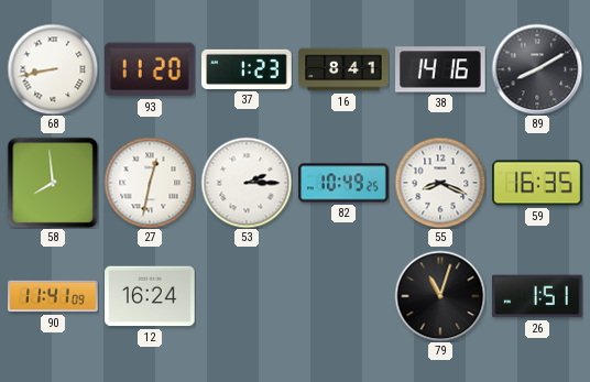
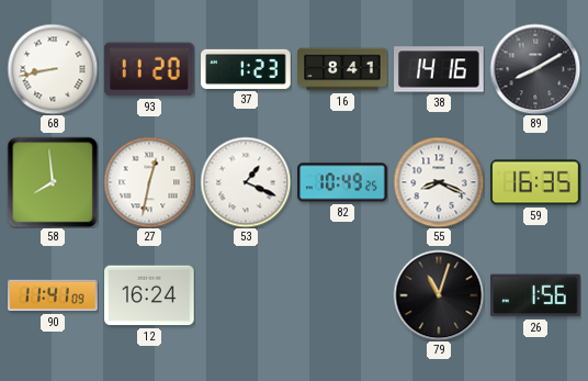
53: 2:15 -> 1:19
26: 1:51 -> 1:56
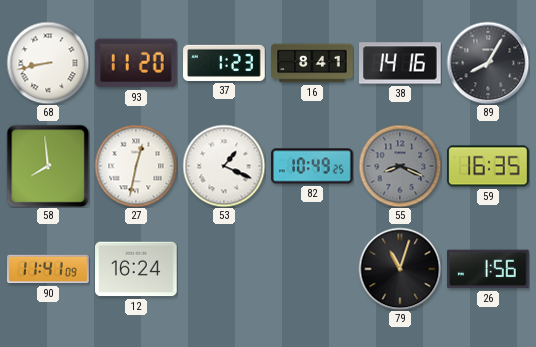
89: 8:10 -> 8:05
55 dial: white -> grey
